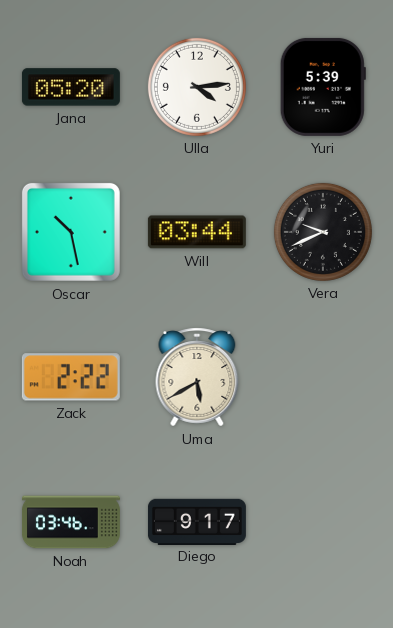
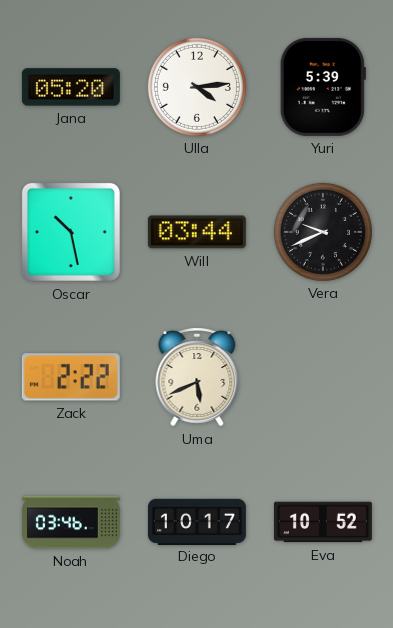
Uma: 5:40 -> 5:41
Diego: 9:17 -> 10:17
Eva: none -> 10:52
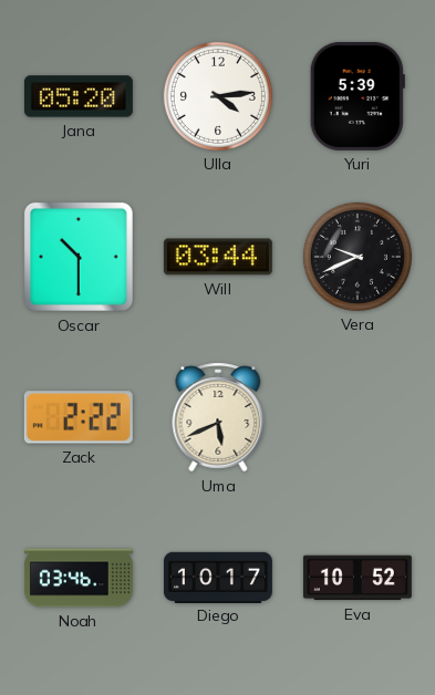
Oscar: 10:28 -> 10:30
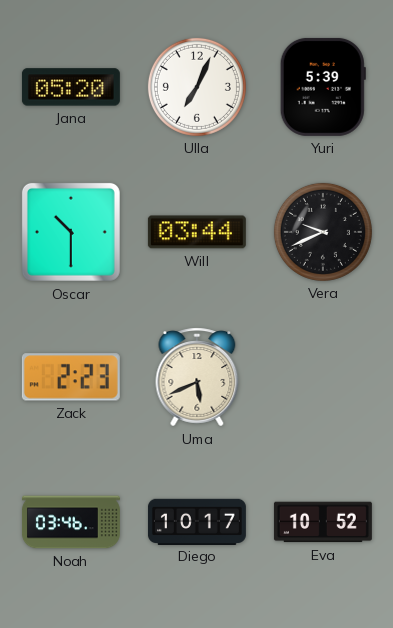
Ulla: 4:14 -> 7:04
Zack: 2:22 -> 2:23
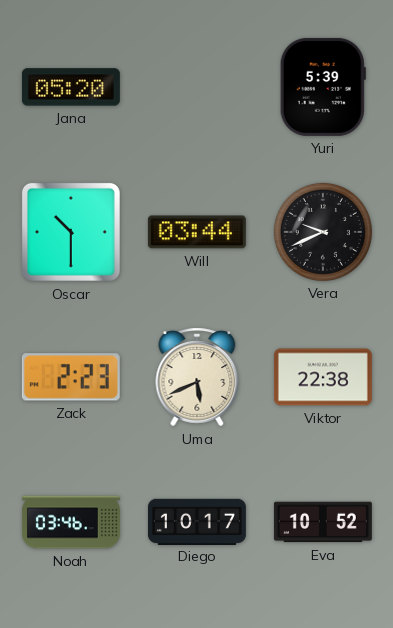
Ulla: 7:04 -> none
Viktor: none -> 22:38
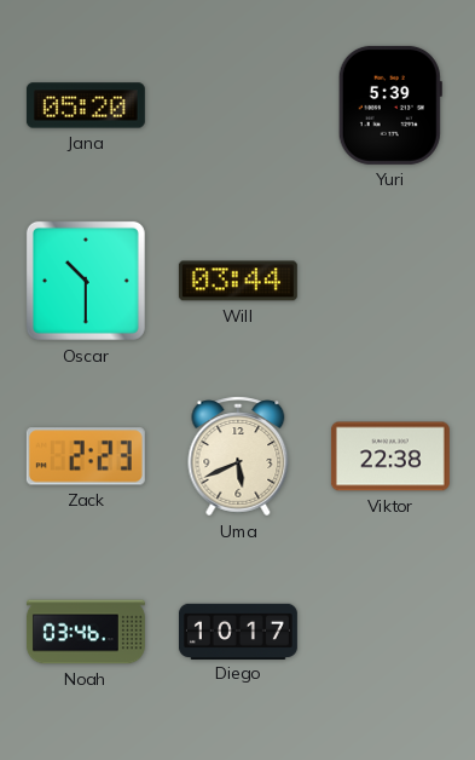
Vera: 9:41 -> none
Eva: 10:52 -> none
